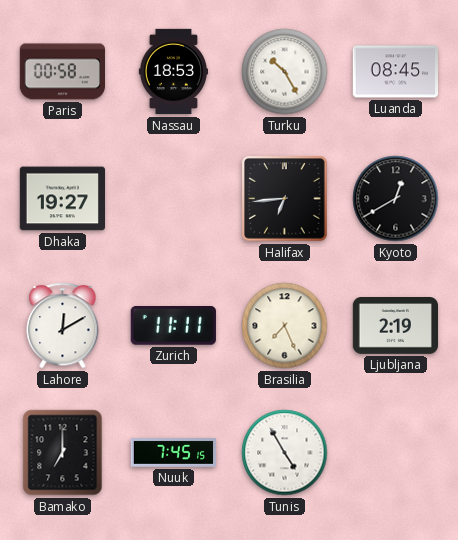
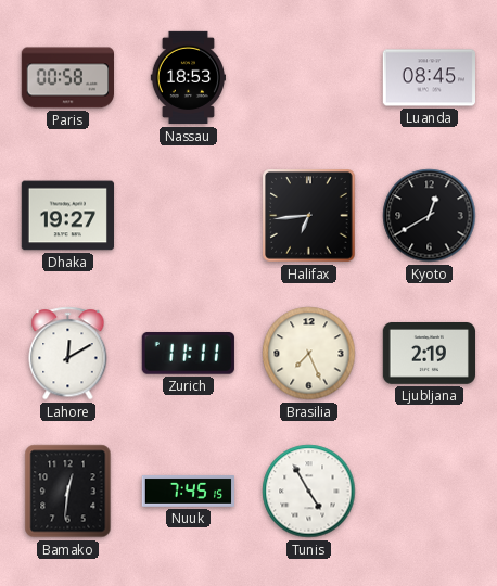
Turku: 10:25 -> none
Bamako: 7:00 -> 12:31
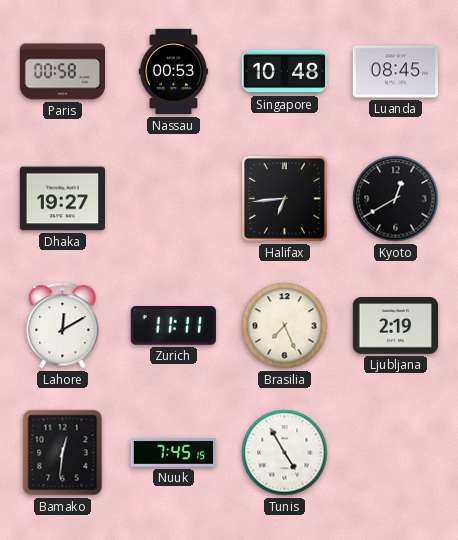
Nassau: 18:53 -> 00:53
Singapore: none -> 10:48
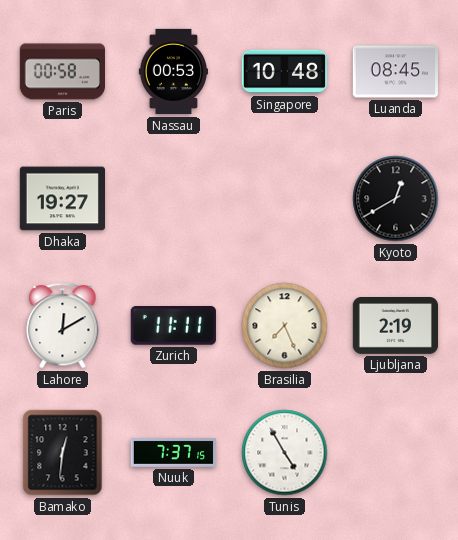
Halifax: 6:44 -> none
Nuuk: 7:45 -> 7:37
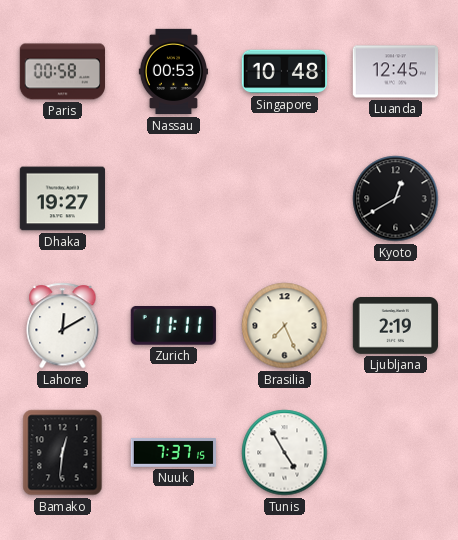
Luanda: 08:45 -> 12:45
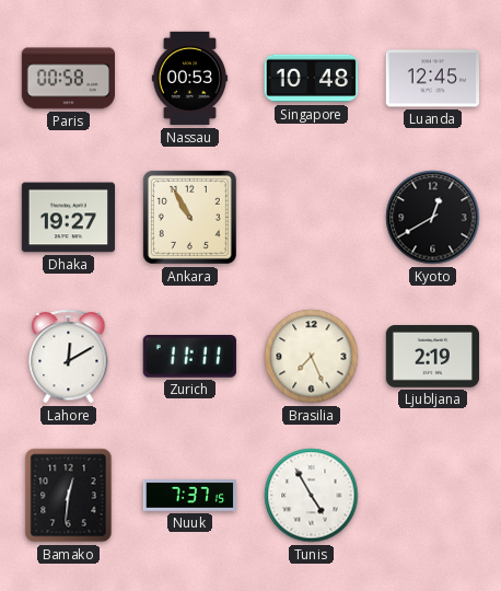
Ankara: none -> 10:55
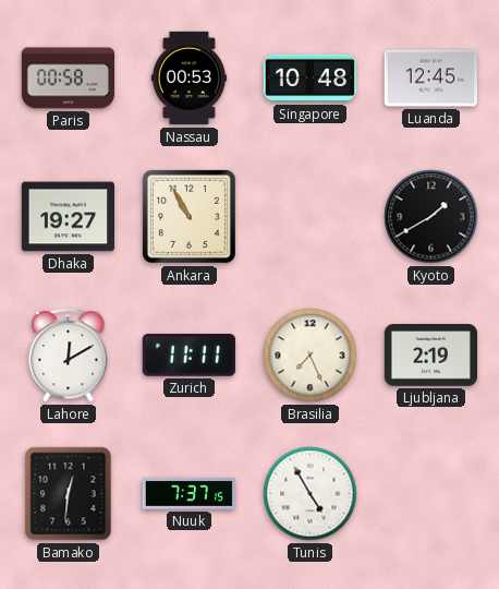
Kyoto: 12:40 -> 1:40
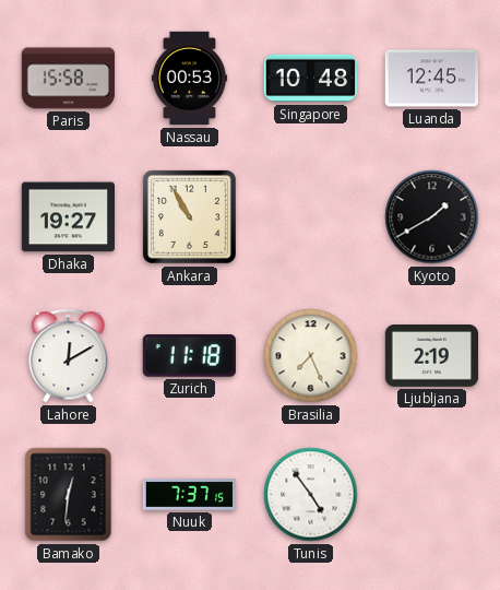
Paris: 00:58 -> 15:58
Zurich: 11:11 -> 11:18
Tunis: 4:55 -> 4:54
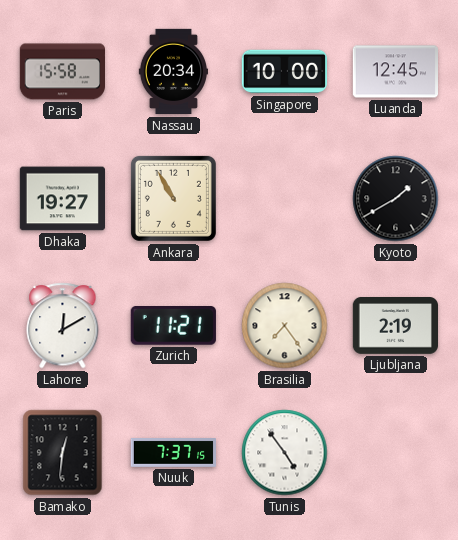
Nassau: 00:53 -> 20:34
Singapore: 10:48 -> 10:00
Zurich: 11:18 -> 11:21
Brasilia: 7:26 -> 7:24
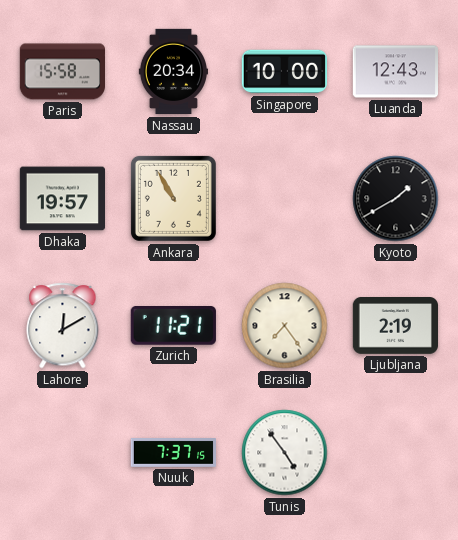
Luanda: 12:45 -> 12:43
Dhaka: 19:27 -> 19:57
Bamako: 12:31 -> none
